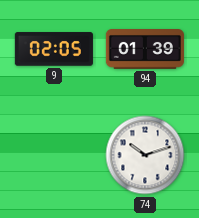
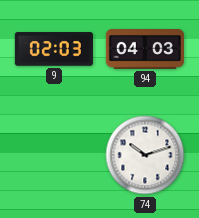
9: 02:05 -> 02:03
94: 01:39 -> 04:03
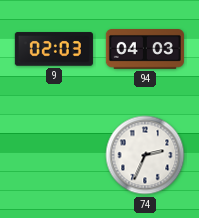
74: 10:12 -> 2:34
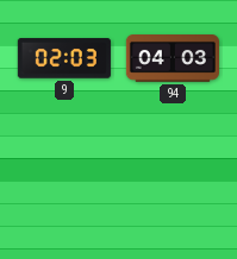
74: 2:34 -> none
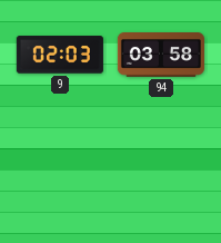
94: 04:03 -> 03:58
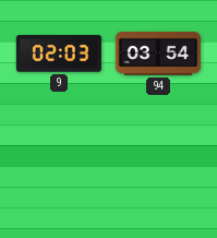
94: 03:58 -> 03:54
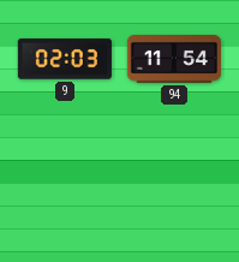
94: 03:54 -> 11:54
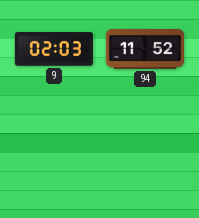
94: 11:54 -> 11:52
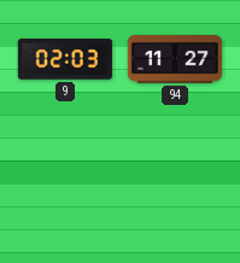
94: 11:52 -> 11:27
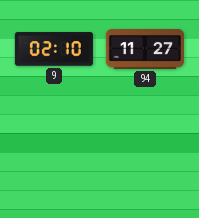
9: 02:03 -> 02:10
